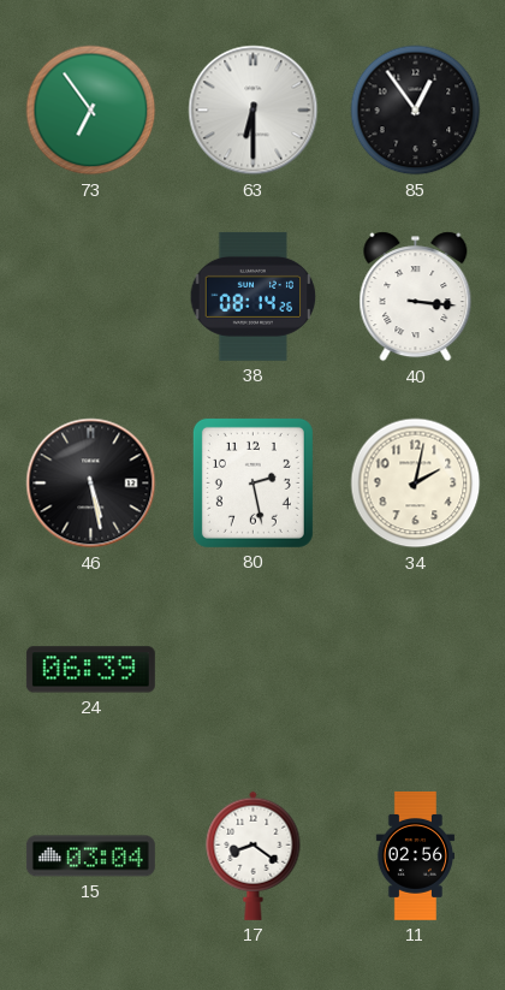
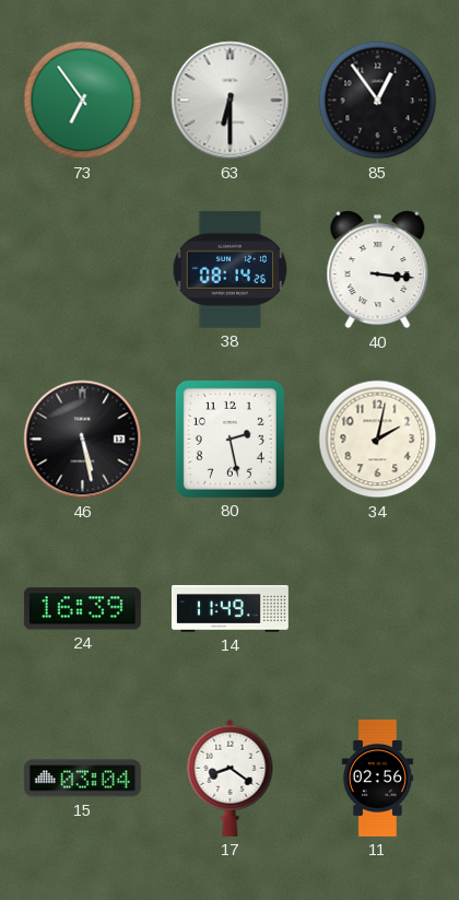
24: 06:39 -> 16:39
14: none -> 11:49
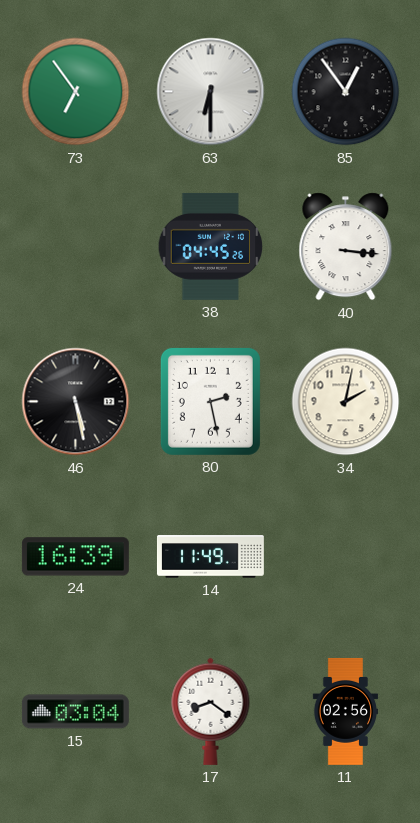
38: 08:14 -> 04:45
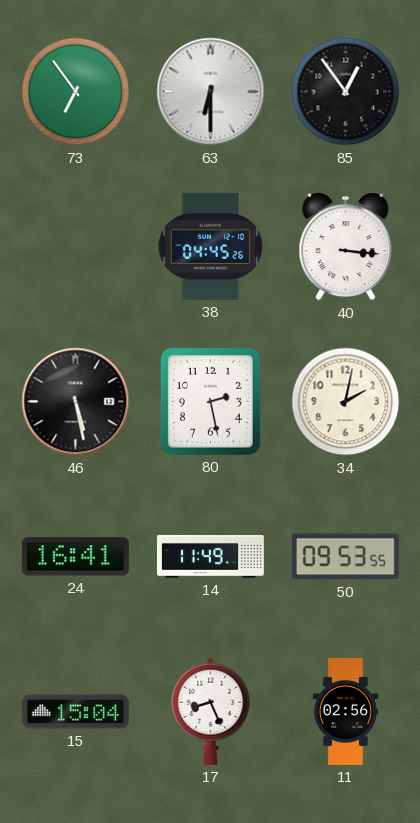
24: 16:39 -> 16:41
50: none -> 09:53
15: 03:04 -> 15:04
17: 8:21 -> 8:26
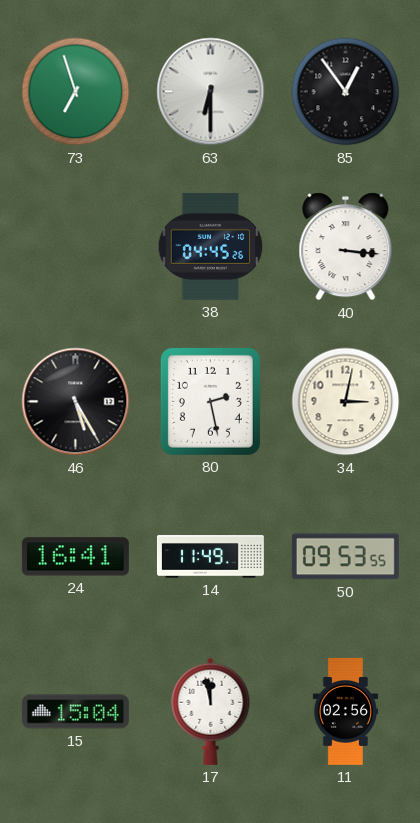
73: 6:54 -> 6:57
46: 5:28 -> 5:25
34: 2:02 -> 3:02
17: 8:26 -> 11:58
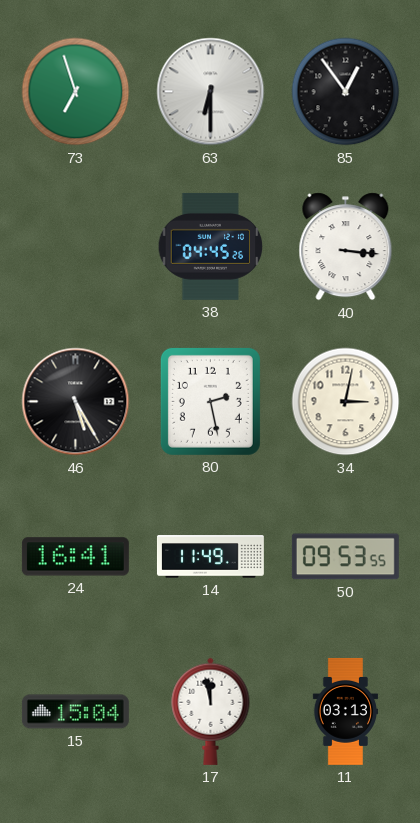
11: 02:56 -> 03:13
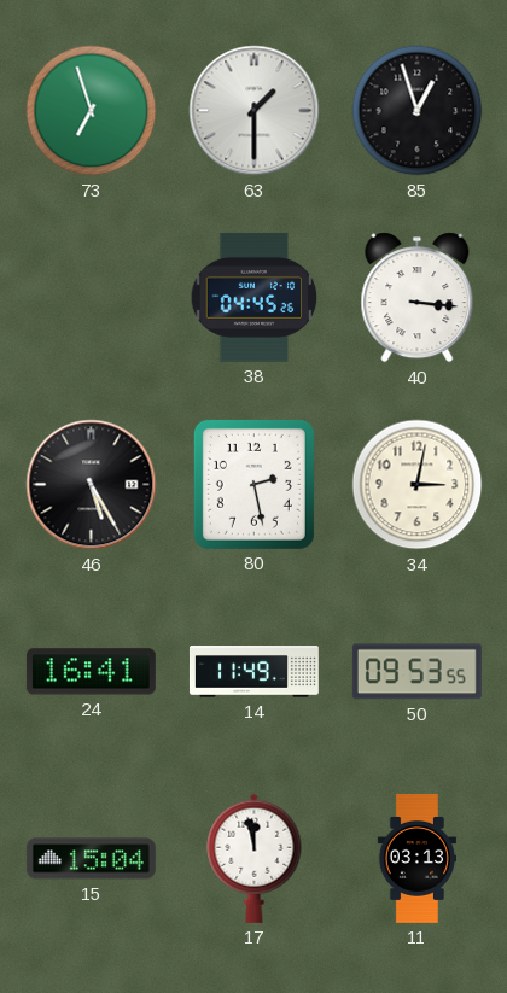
63: 6:30 -> 1:30
85: 12:54 -> 12:57
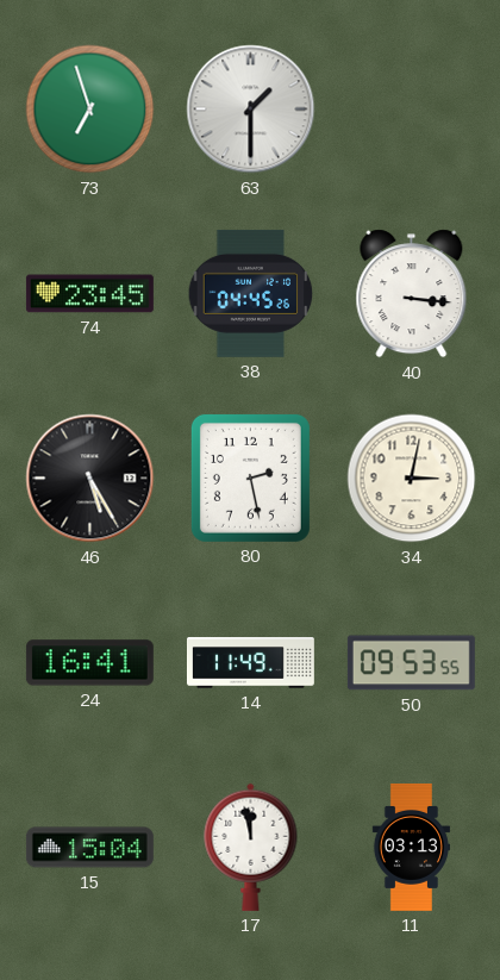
85: 12:57 -> none
74: none -> 23:45
